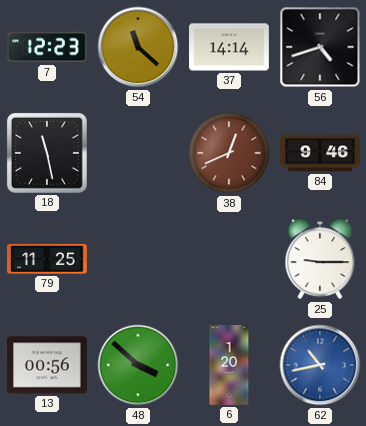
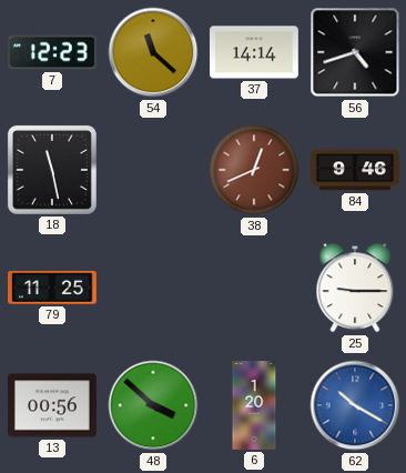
62: 10:43 -> 10:20
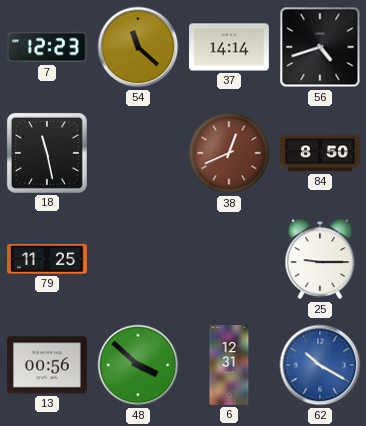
84: 9:46 -> 8:50
6: 1:20 -> 12:31
